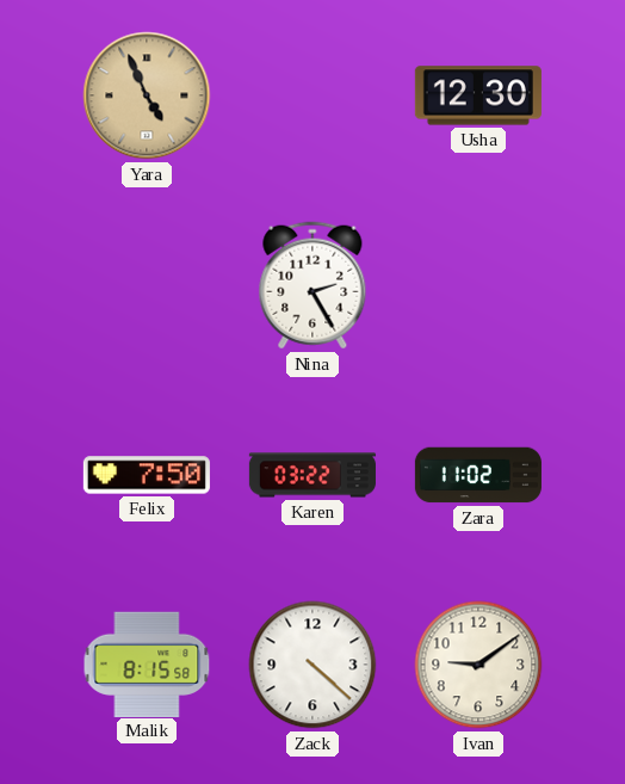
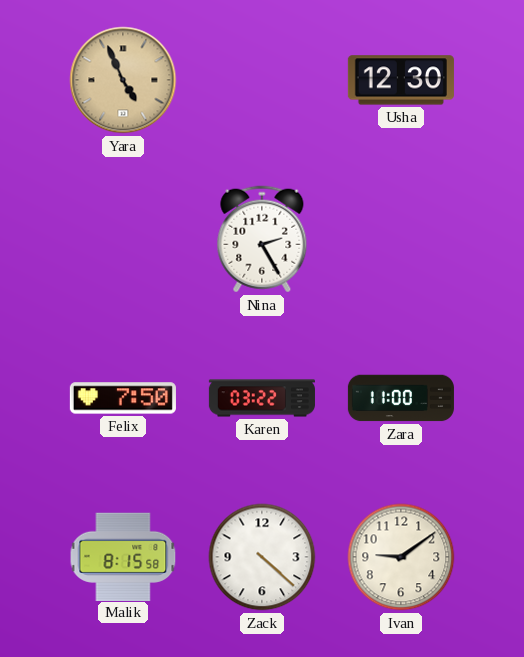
Zara: 11:02 -> 11:00
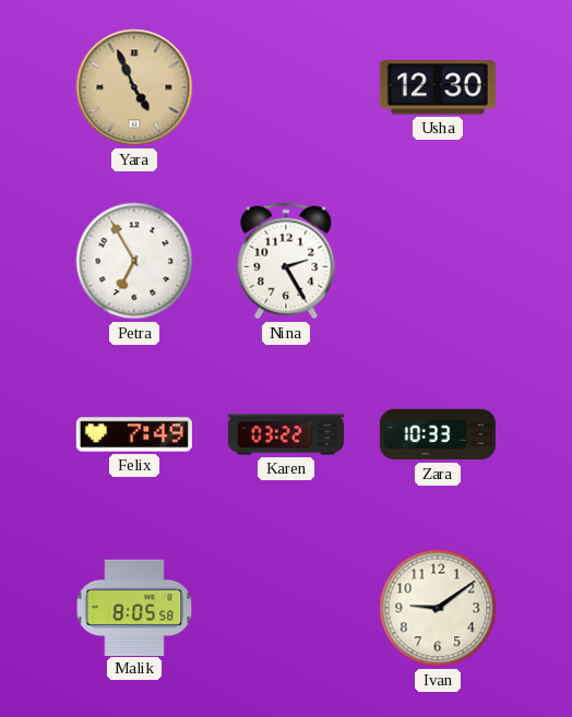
Petra: none -> 6:55
Felix: 7:50 -> 7:49
Zara: 11:00 -> 10:33
Malik: 8:15 -> 8:05
Zack: 4:22 -> none
